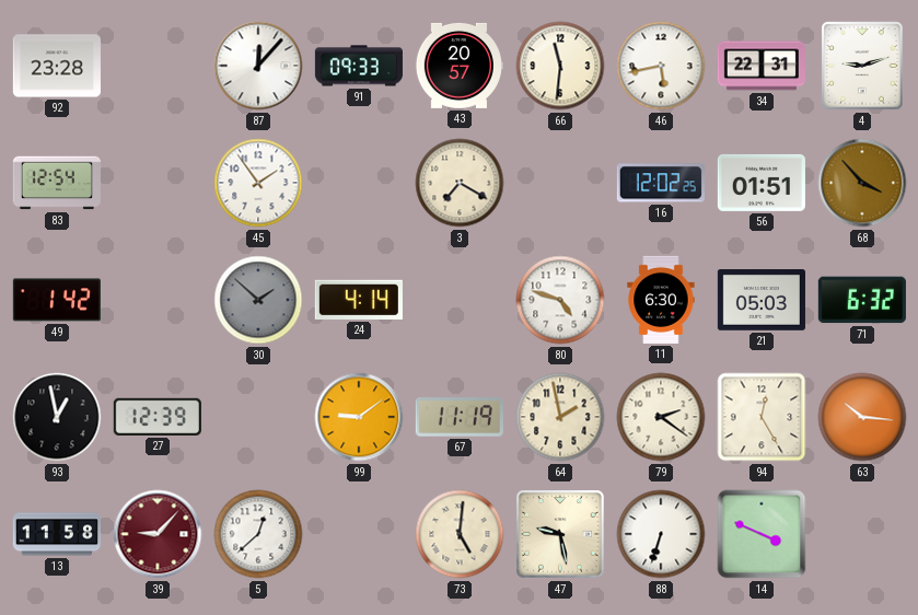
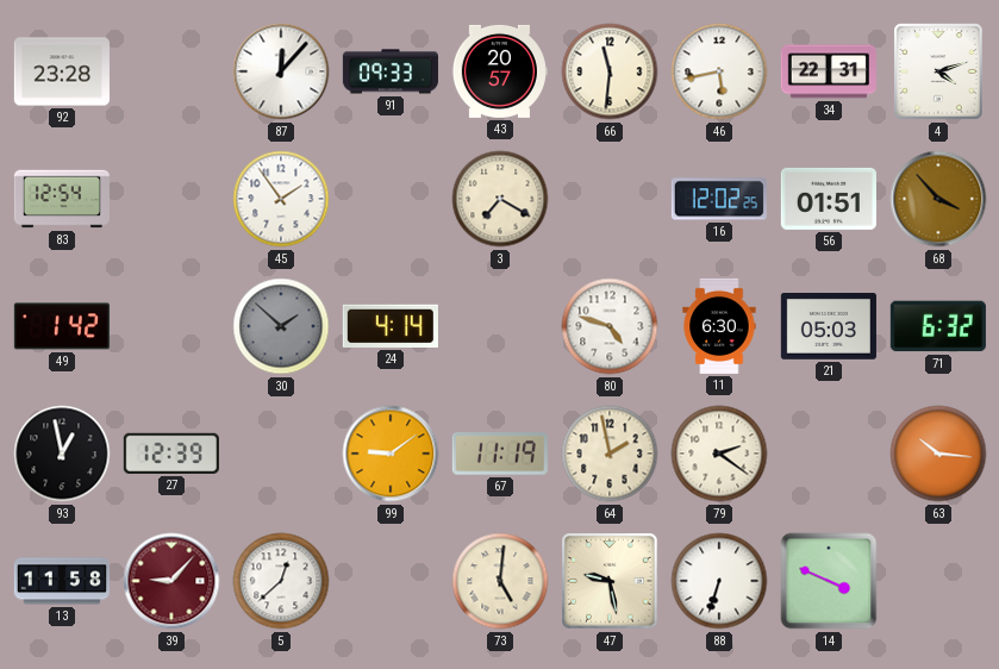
4: 9:12 -> 4:12
94: 12:25 -> none
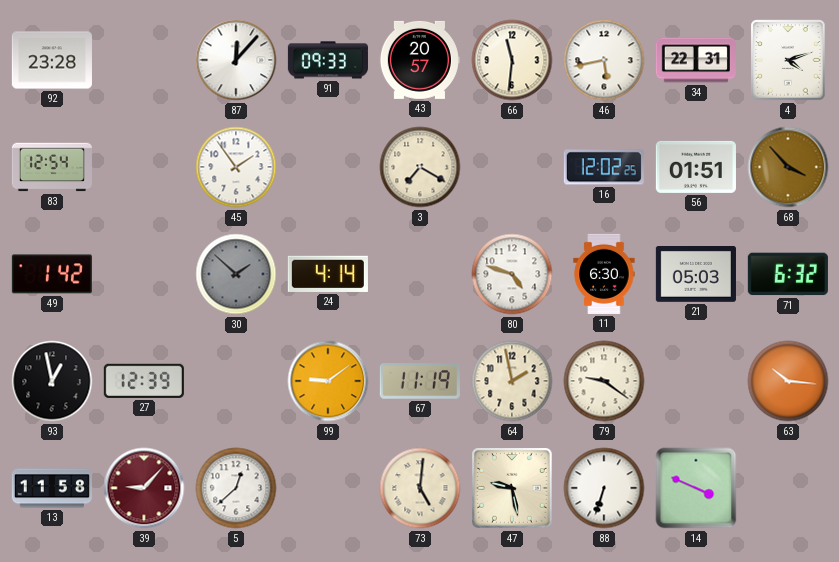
79: 2:21 -> 9:21
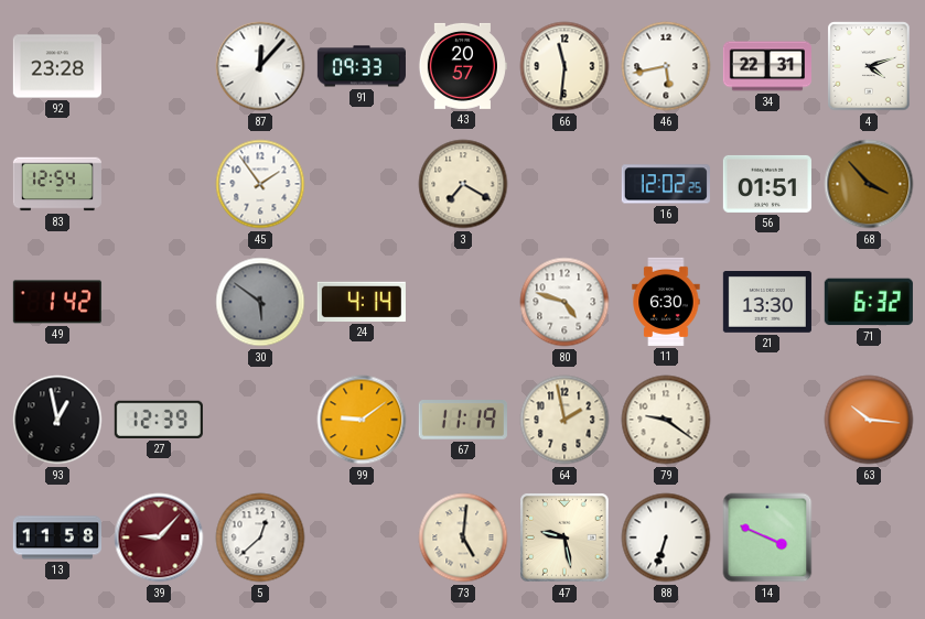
30: 1:52 -> 5:51
21: 05:03 -> 13:30
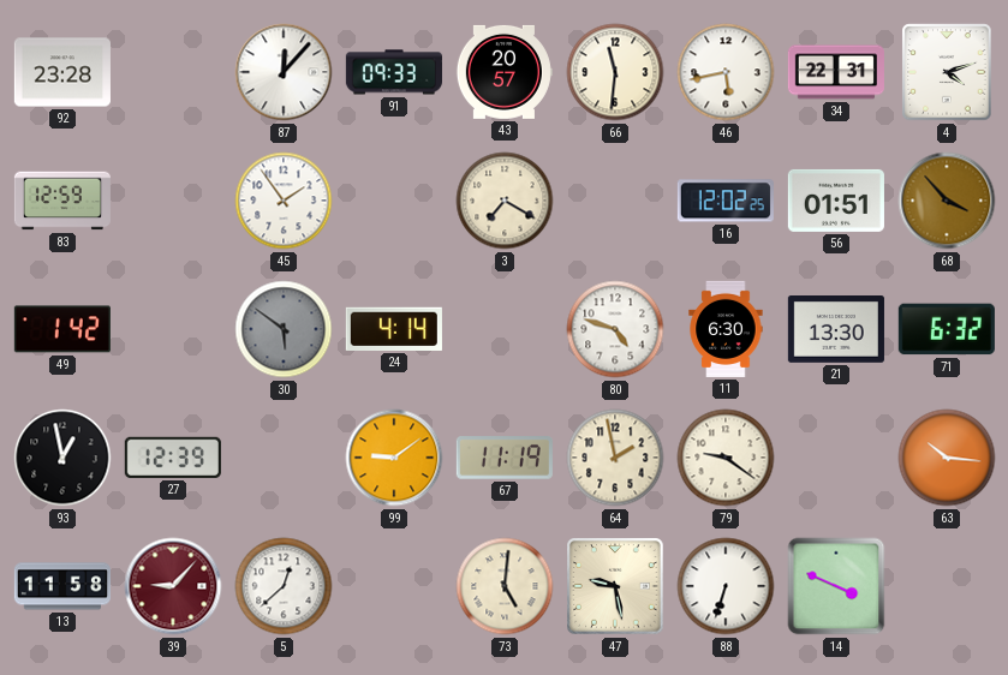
83: 12:54 -> 12:59
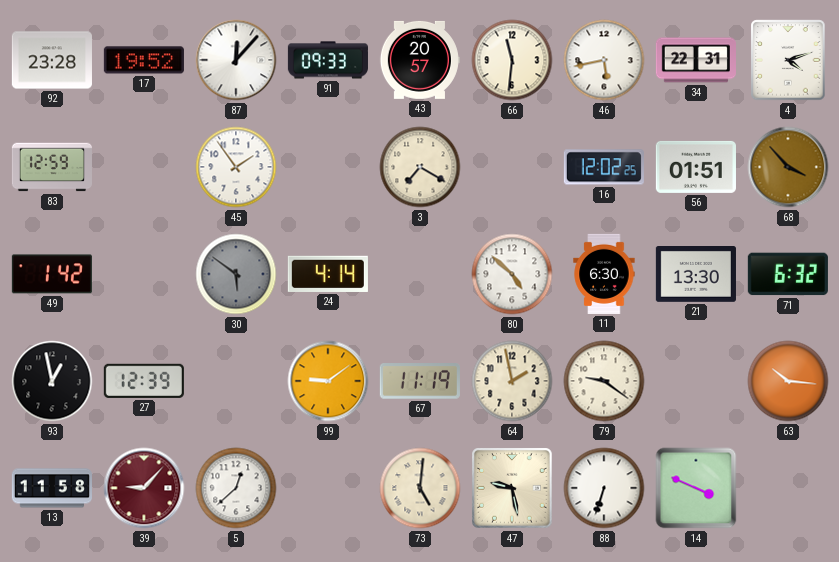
17: none -> 19:52
80: 4:48 -> 4:52
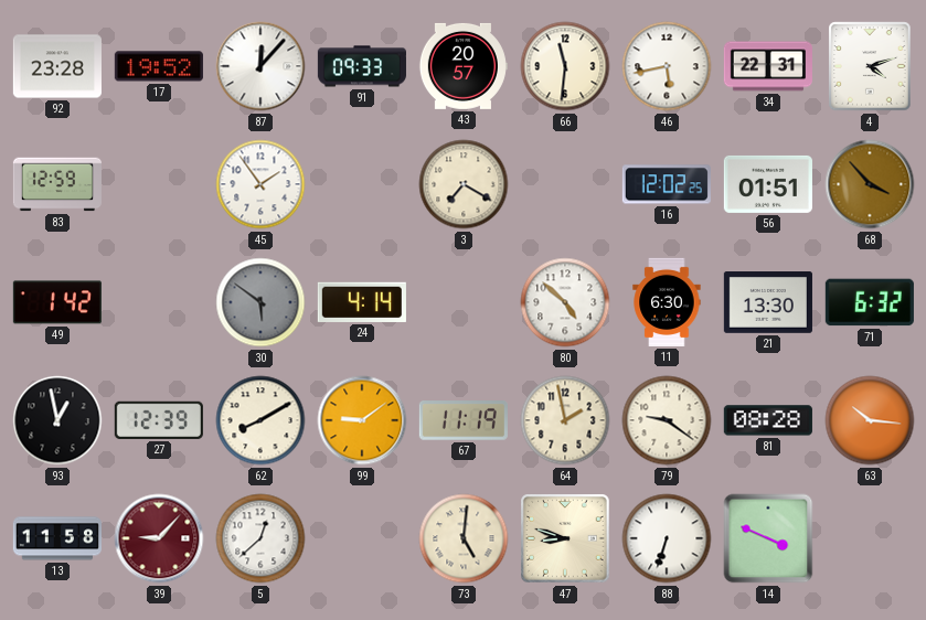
62: none -> 8:10
81: none -> 08:28
47: 9:28 -> 8:48
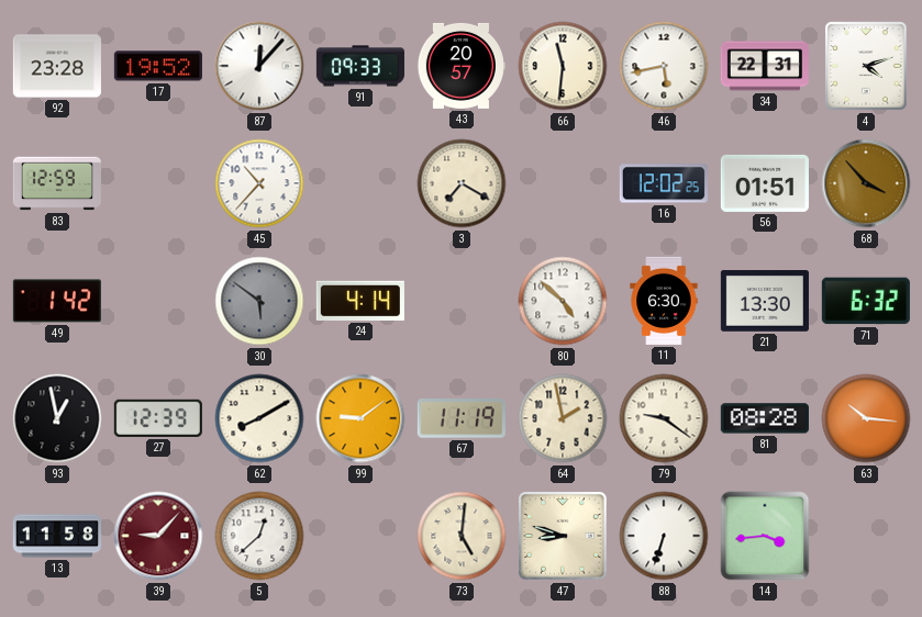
45: 1:54 -> 10:37
14: 3:49 -> 3:44
